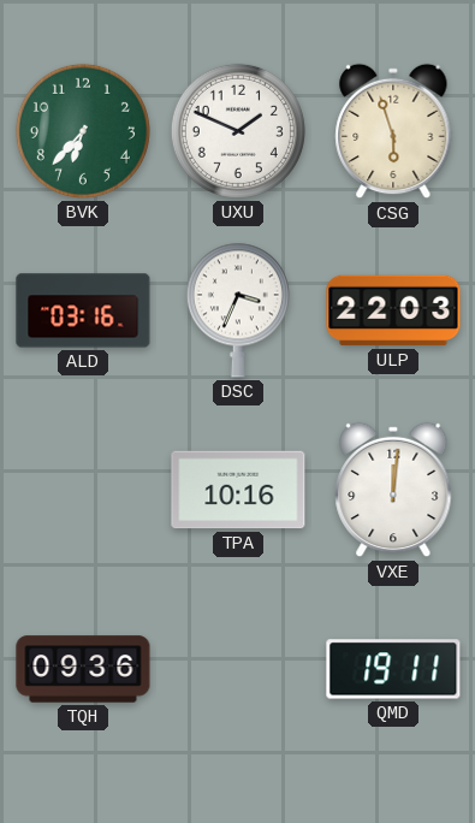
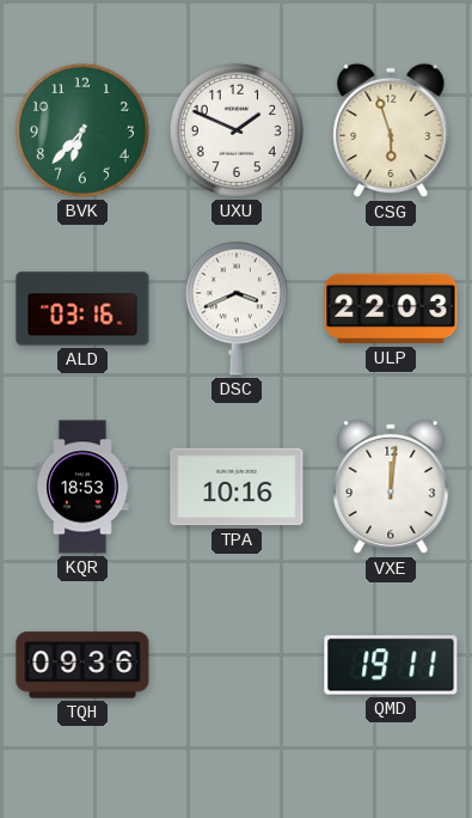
DSC: 3:34 -> 3:41
KQR: none -> 18:53
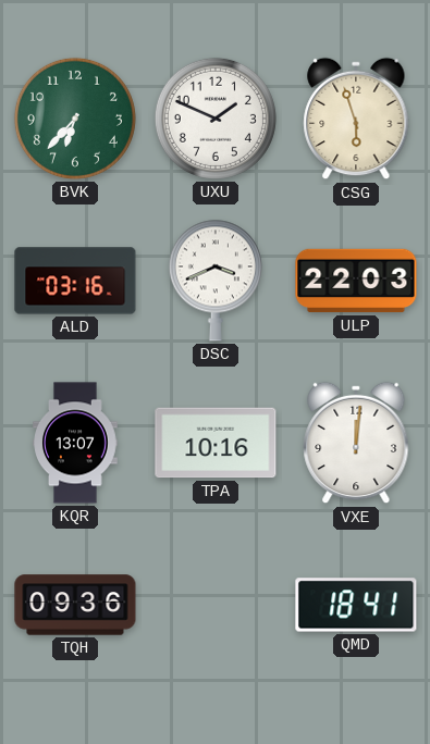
KQR: 18:53 -> 13:07
QMD: 19:11 -> 18:41
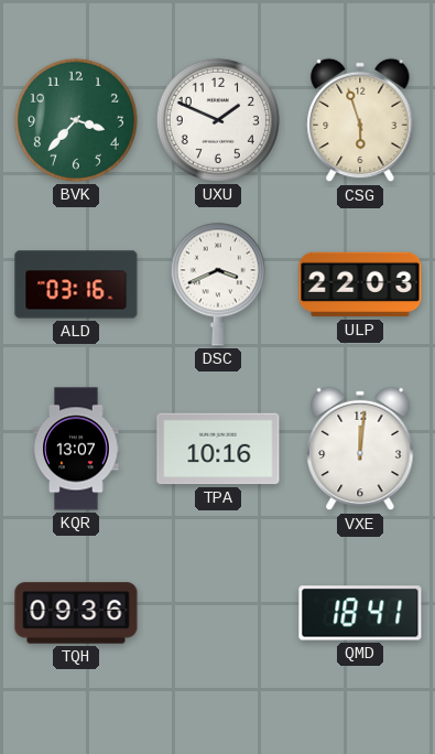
BVK: 6:37 -> 3:37
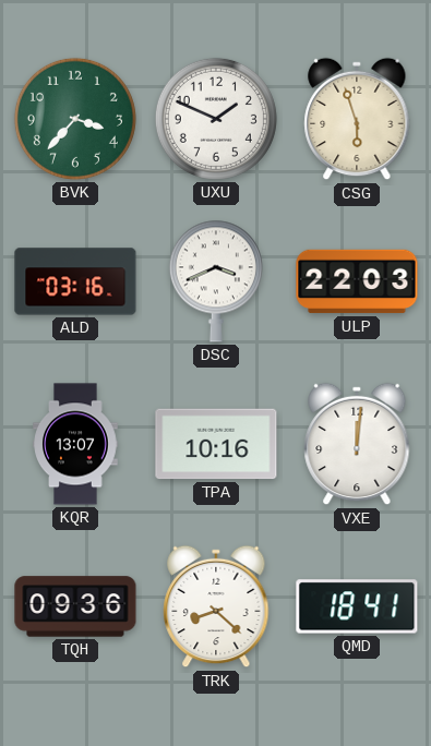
TRK: none -> 8:22
